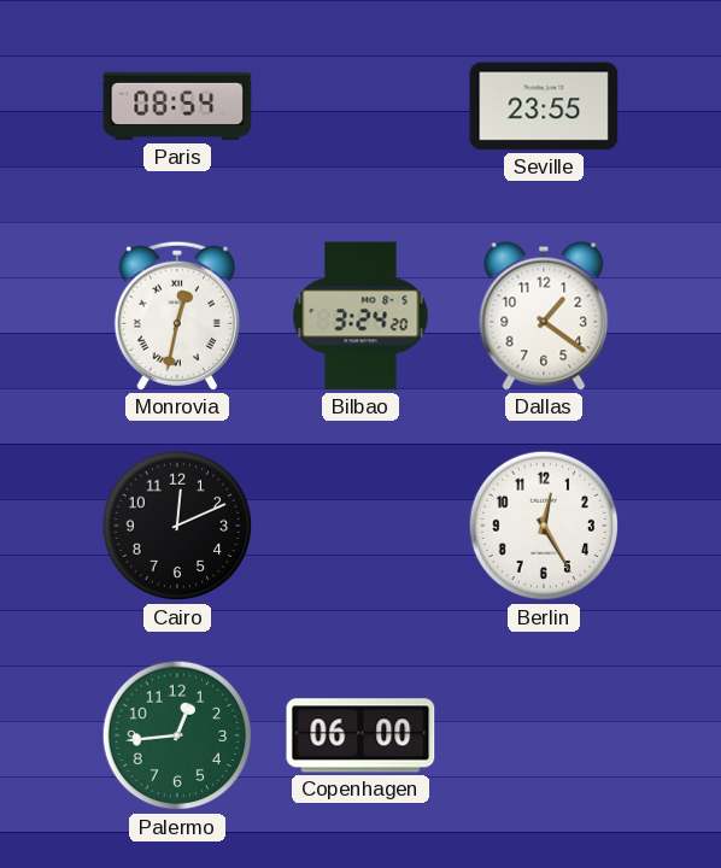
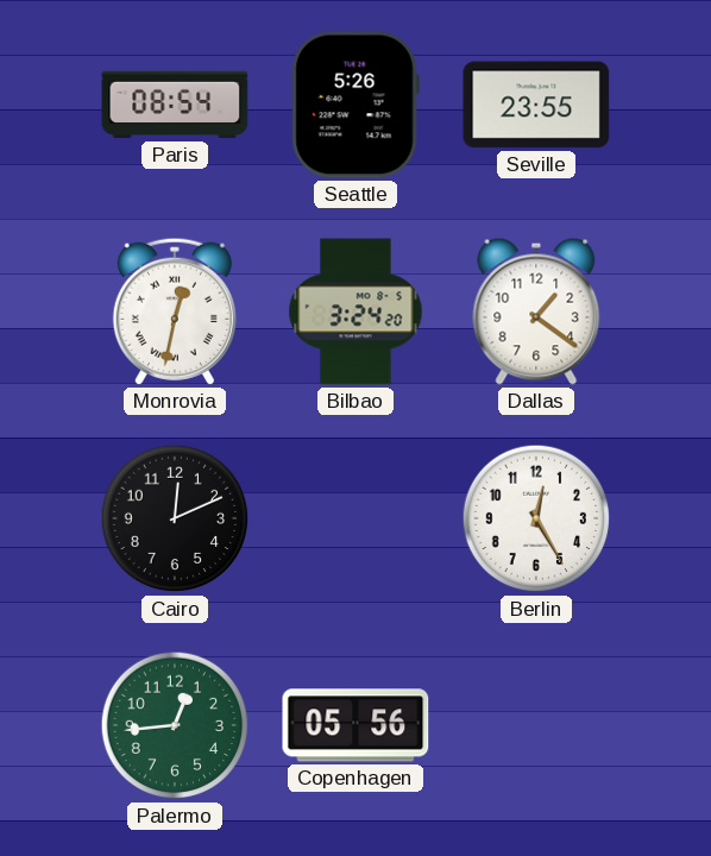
Seattle: none -> 5:26
Copenhagen: 06:00 -> 05:56
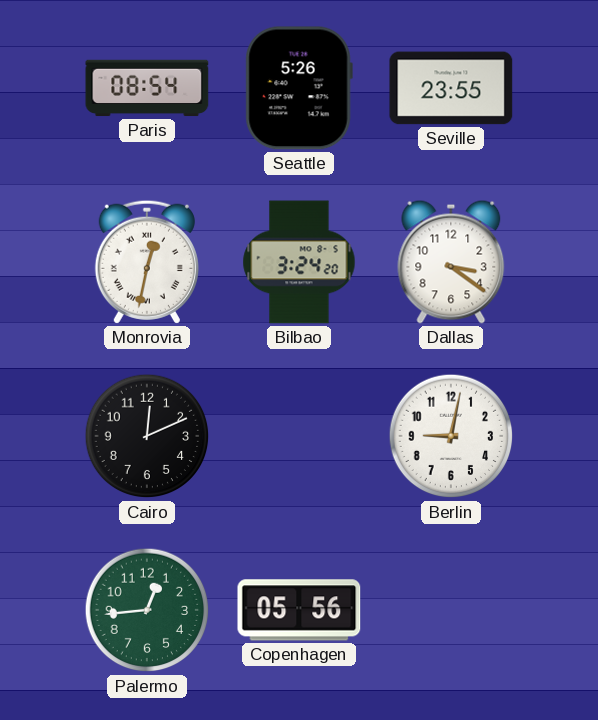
Dallas: 1:21 -> 3:21
Berlin: 12:25 -> 9:02
